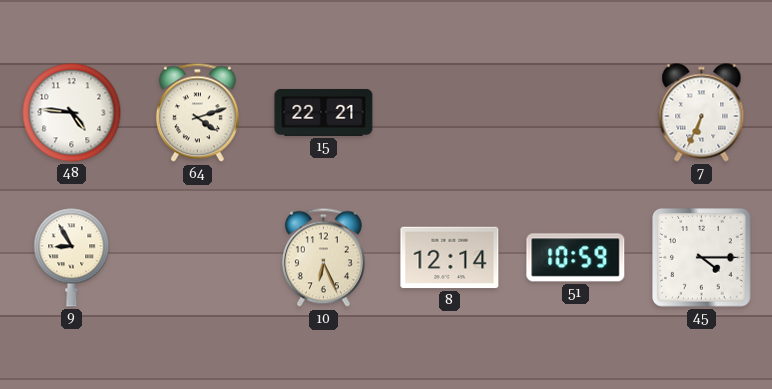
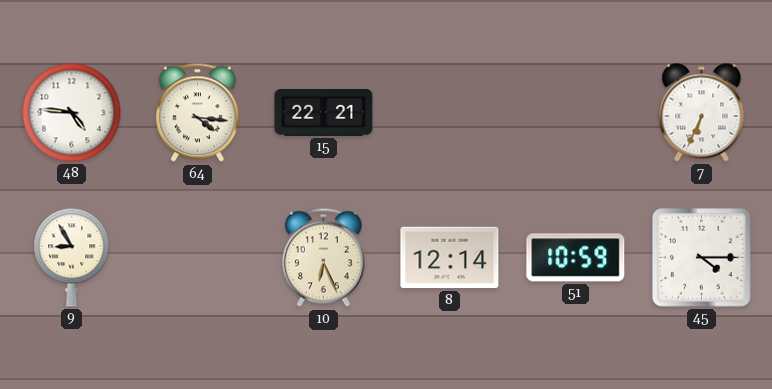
64: 4:12 -> 4:16
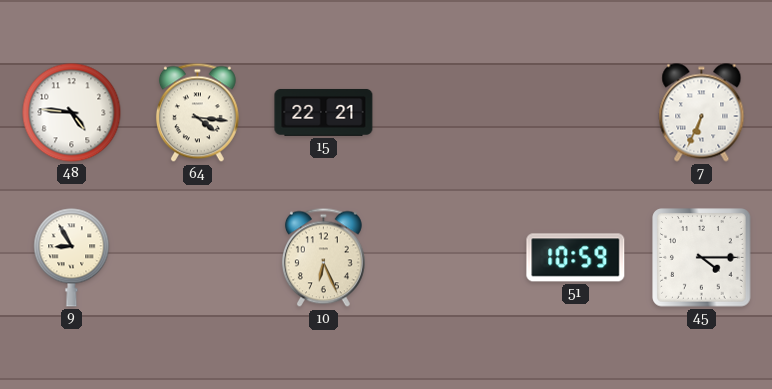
8: 12:14 -> none
